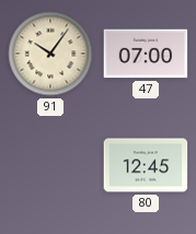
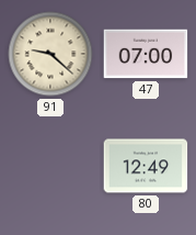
91: 10:06 -> 9:22
80: 12:45 -> 12:49
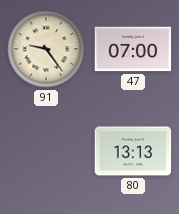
91: 9:22 -> 9:24
80: 12:49 -> 13:13
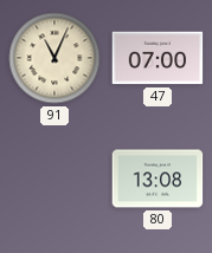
91: 9:24 -> 11:04
80: 13:13 -> 13:08
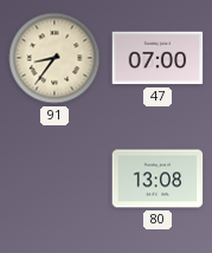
91: 11:04 -> 8:36
